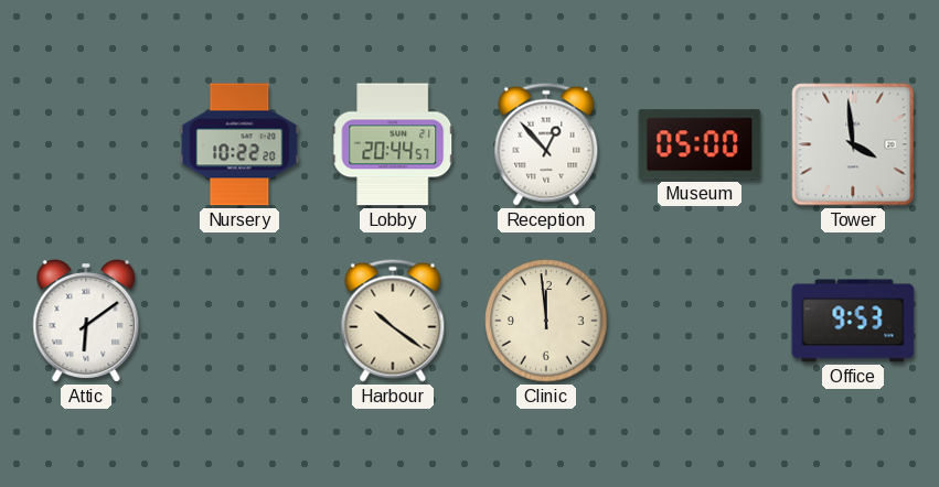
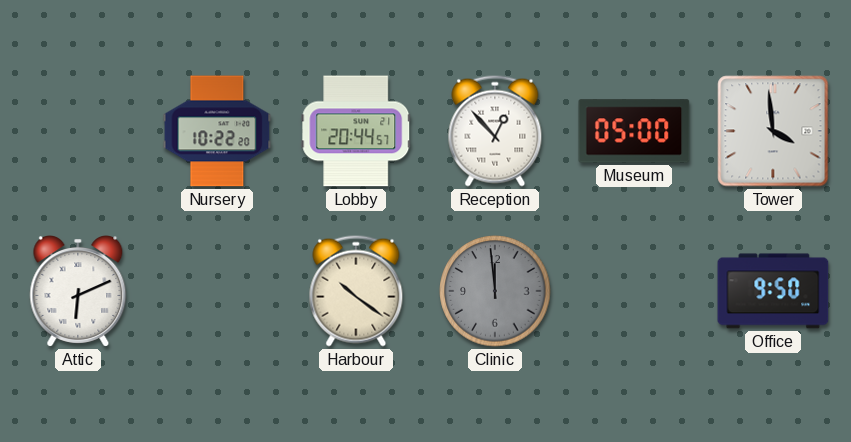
Attic: 6:09 -> 6:11
Clinic dial: cream -> grey
Office: 9:53 -> 9:50
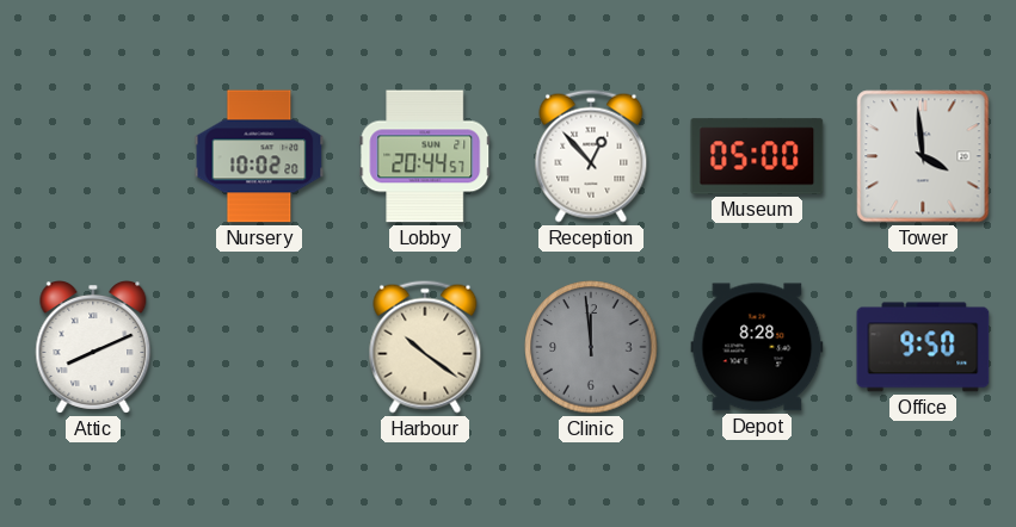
Nursery: 10:22 -> 10:02
Attic: 6:11 -> 8:11
Depot: none -> 8:28
